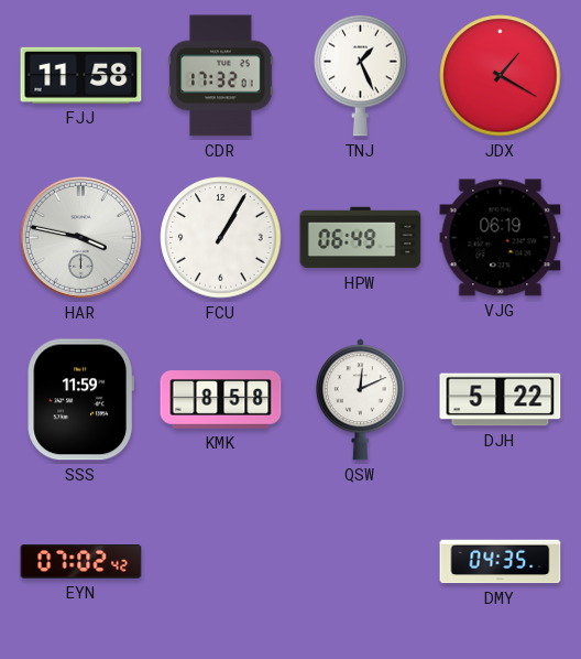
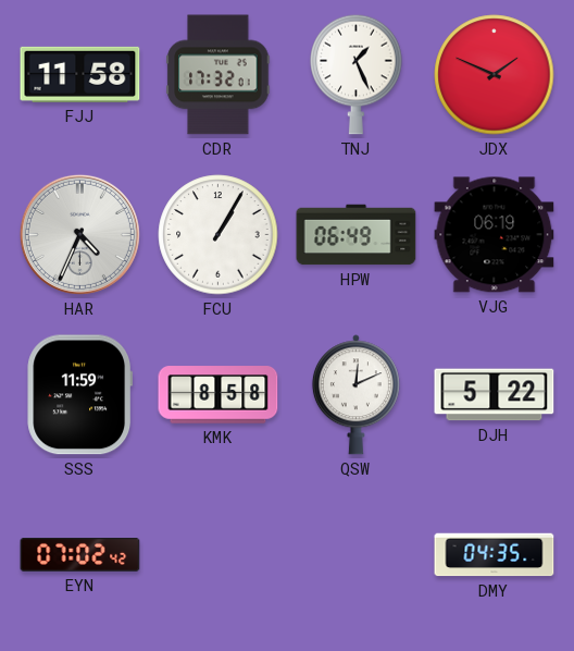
JDX: 1:20 -> 1:49
HAR: 3:47 -> 4:34
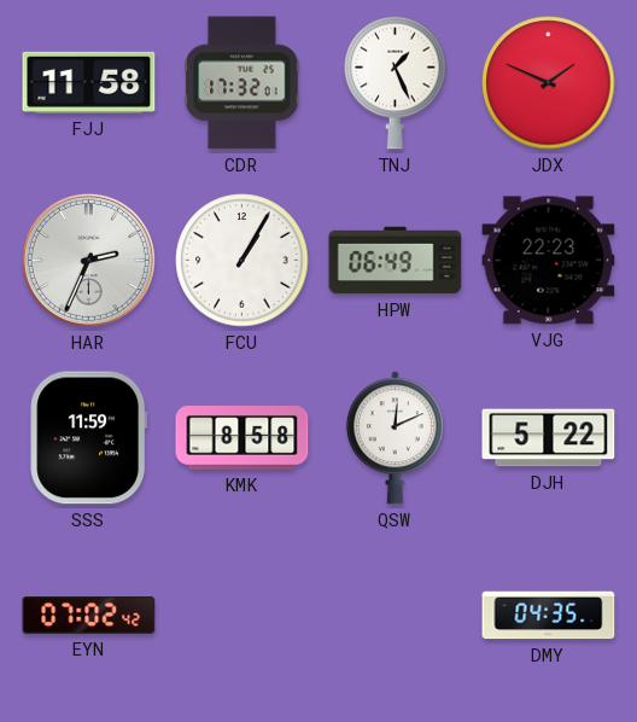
HAR: 4:34 -> 2:34
VJG: 06:19 -> 22:23
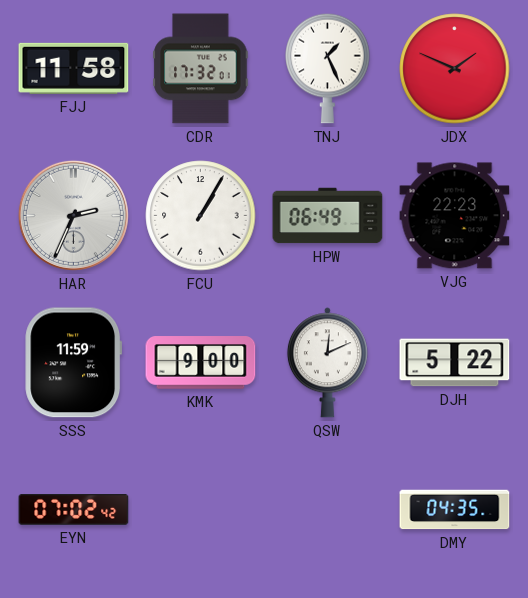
KMK: 8:58 -> 9:00
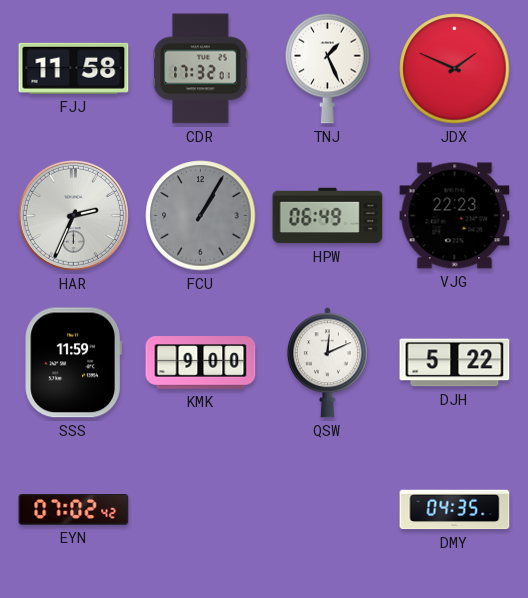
FCU dial: white -> grey
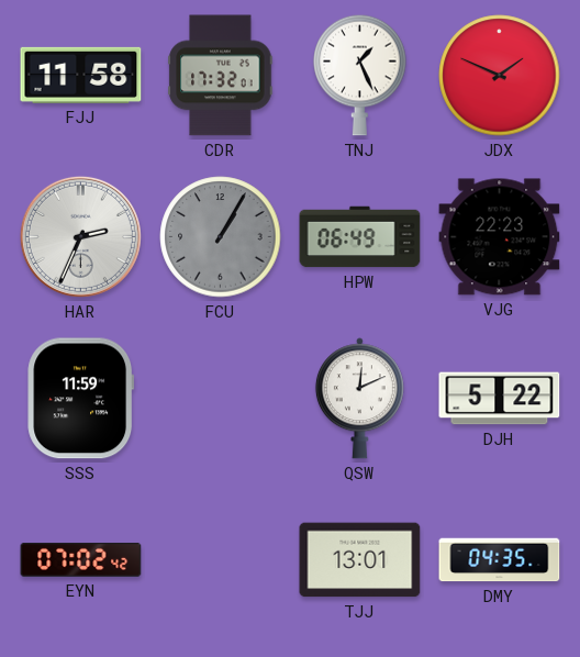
KMK: 9:00 -> none
TJJ: none -> 13:01
